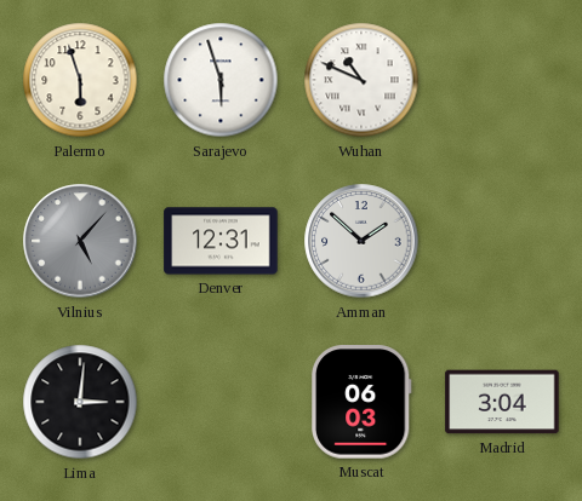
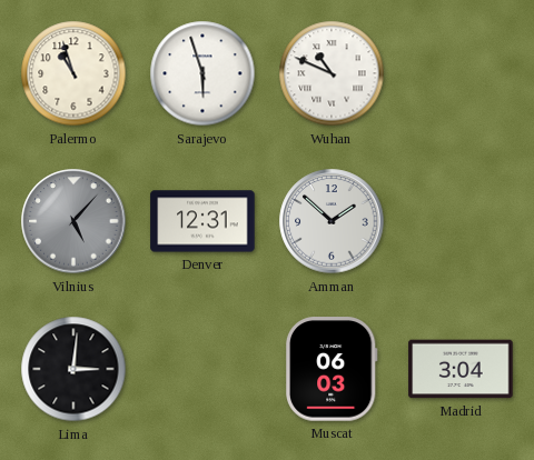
Palermo: 5:57 -> 10:57
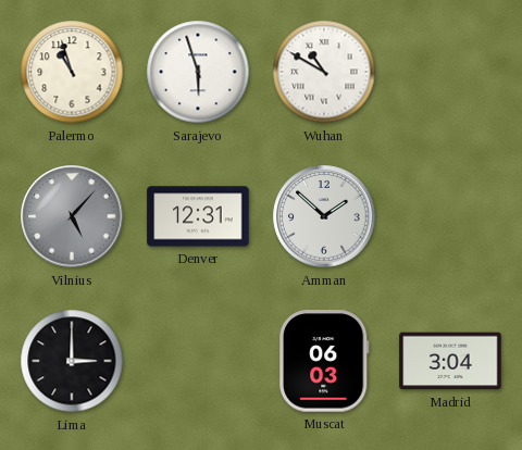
Wuhan: 10:49 -> 10:50
Lima: 3:01 -> 3:00
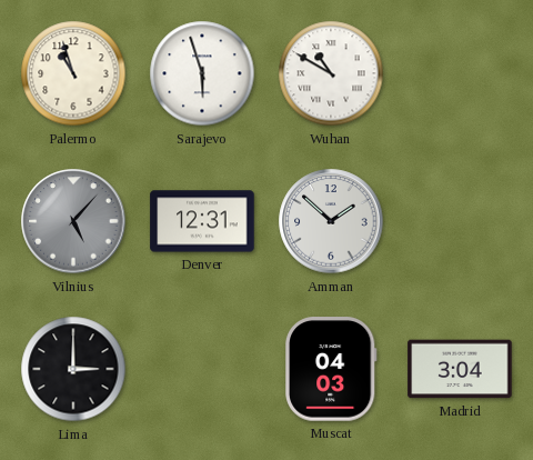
Muscat: 06:03 -> 04:03
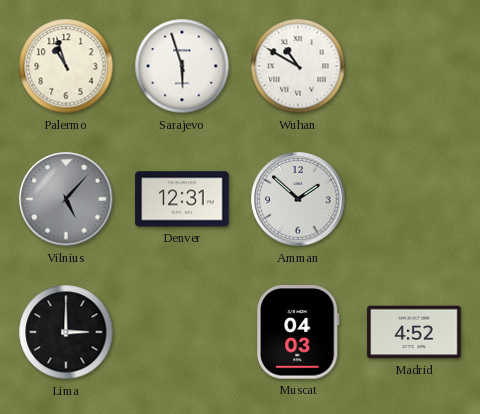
Madrid: 3:04 -> 4:52
